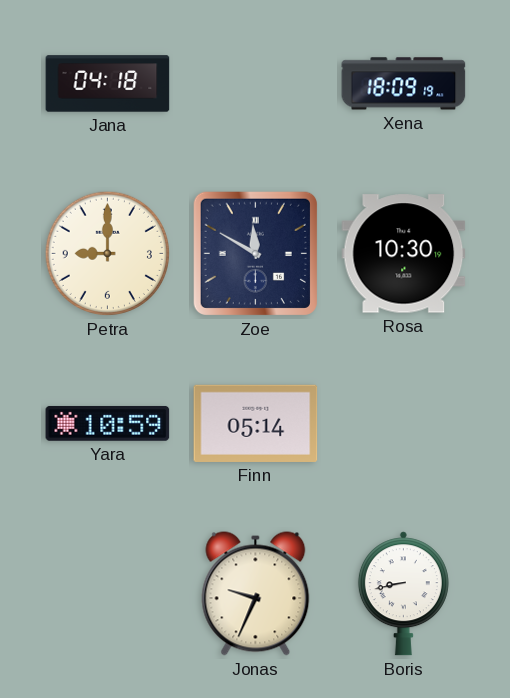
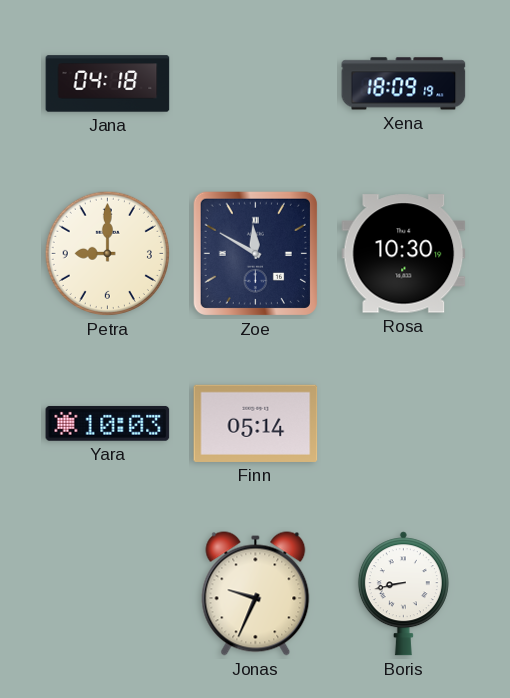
Yara: 10:59 -> 10:03
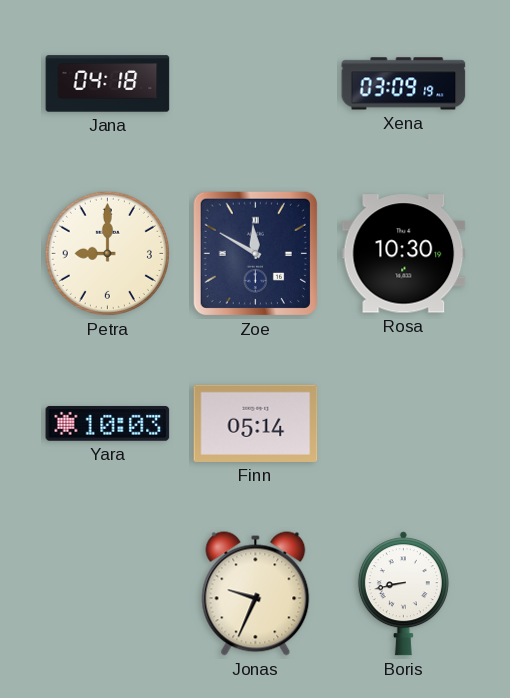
Xena: 18:09 -> 03:09
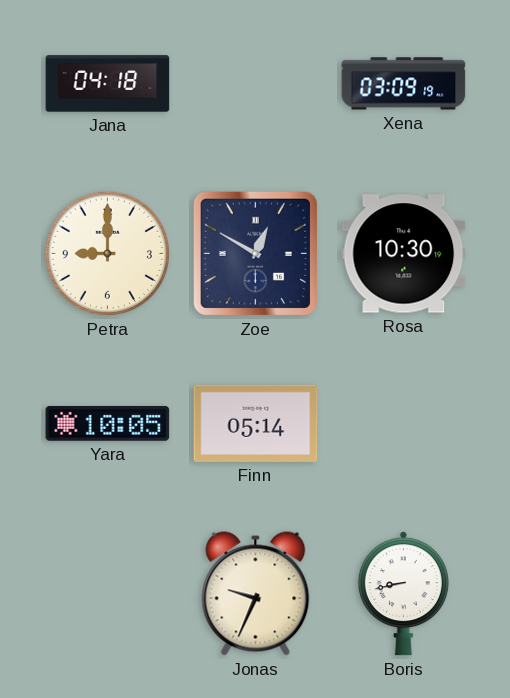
Zoe: 11:50 -> 12:50
Yara: 10:03 -> 10:05
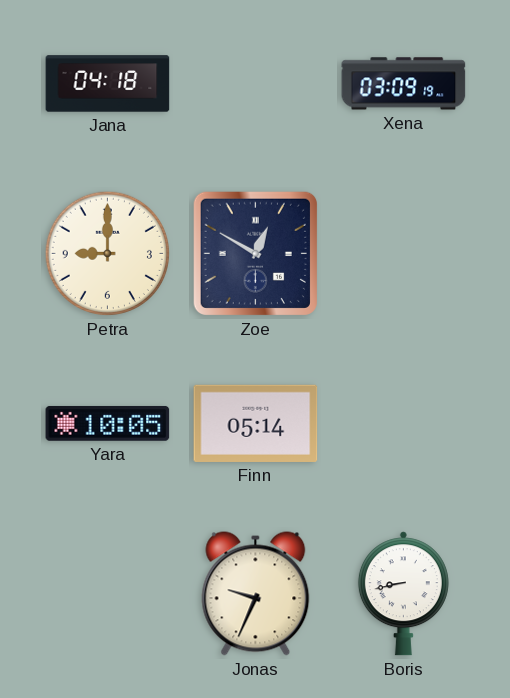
Rosa: 10:30 -> none
